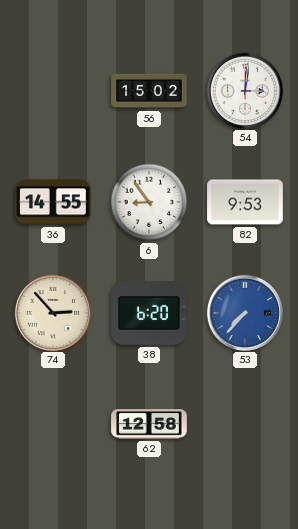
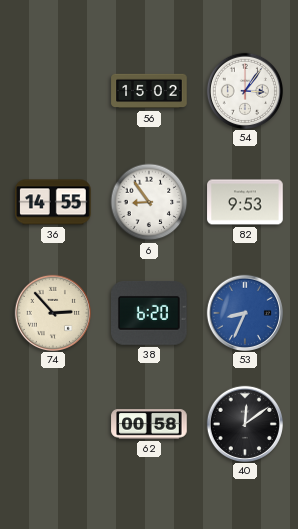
54: 3:01 -> 3:06
53: 7:37 -> 8:34
62: 12:58 -> 00:58
40: none -> 12:09
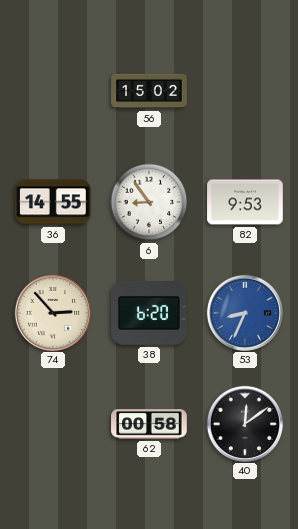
54: 3:06 -> none
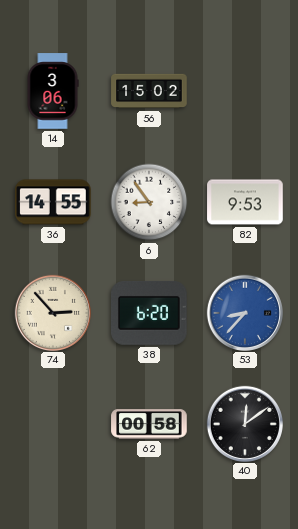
14: none -> 3:06
53: 8:34 -> 8:37
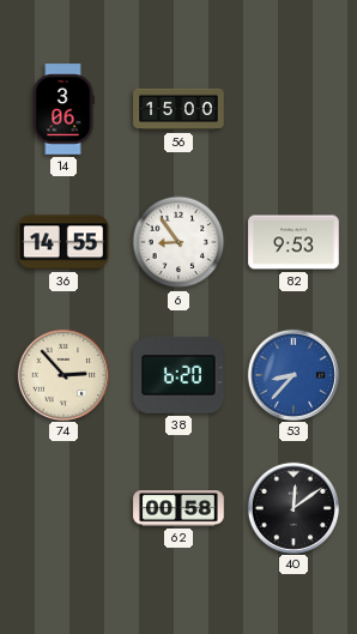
56: 15:02 -> 15:00
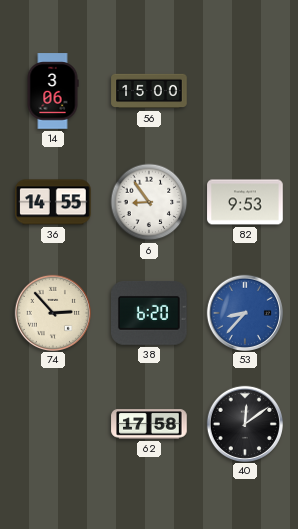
62: 00:58 -> 17:58
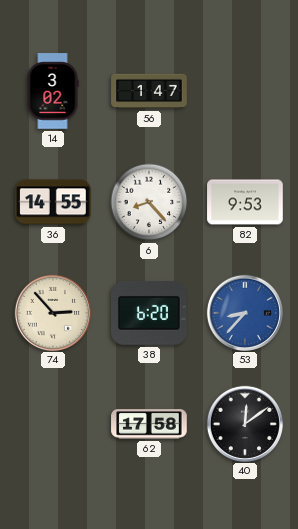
14: 3:06 -> 3:02
56: 15:00 -> 1:47
6: 8:54 -> 8:23
